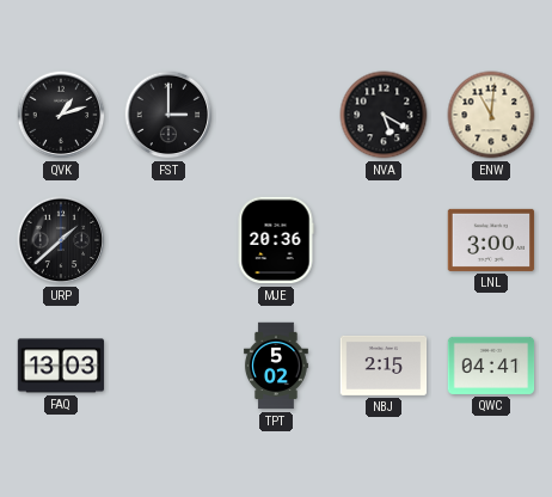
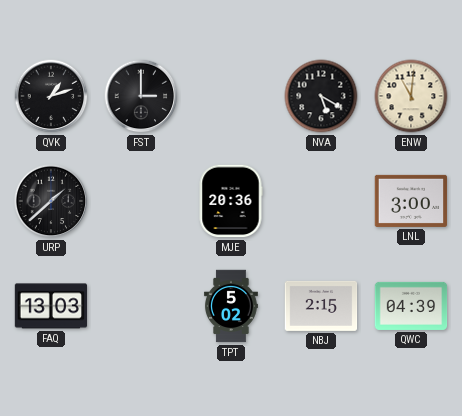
QWC: 04:41 -> 04:39
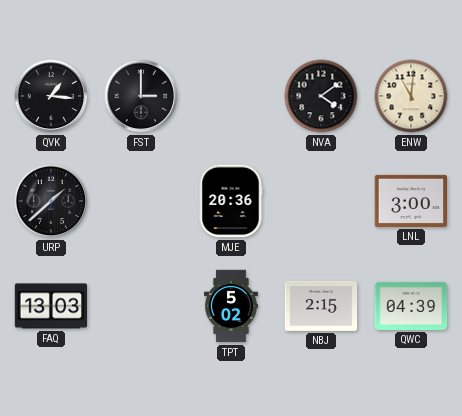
QVK: 1:12 -> 1:16
NVA: 5:20 -> 4:09
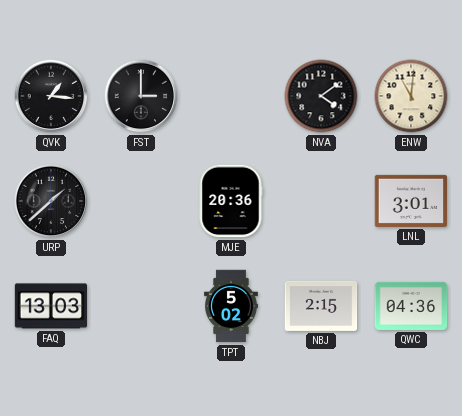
LNL: 3:00 -> 3:01
QWC: 04:39 -> 04:36
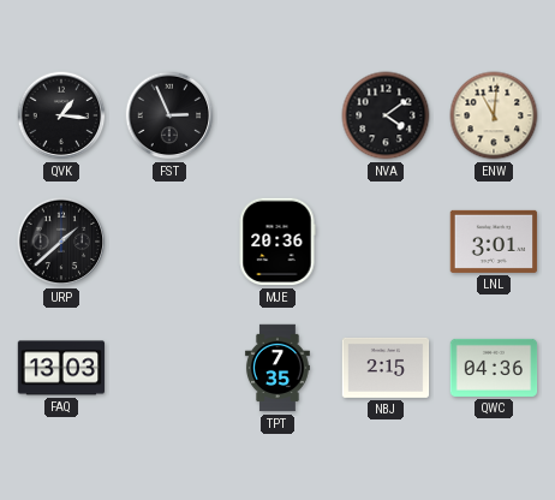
FST: 3:00 -> 2:56
TPT: 5:02 -> 7:35
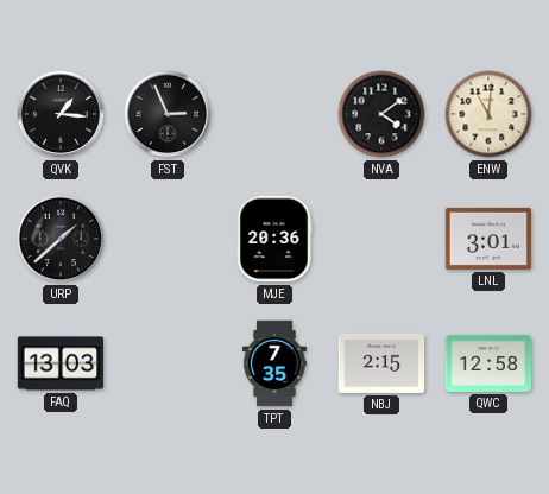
QWC: 04:36 -> 12:58
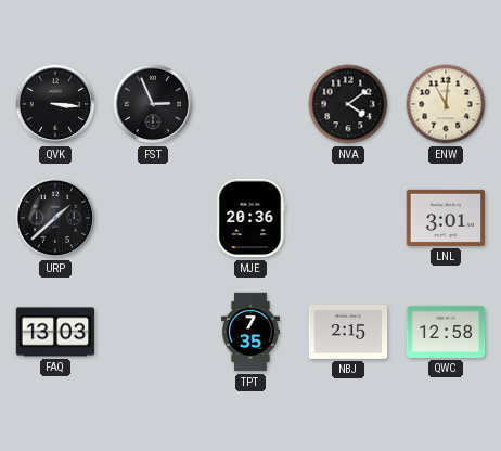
QVK: 1:16 -> 3:16
